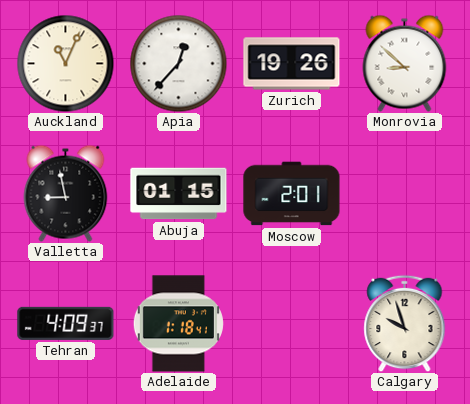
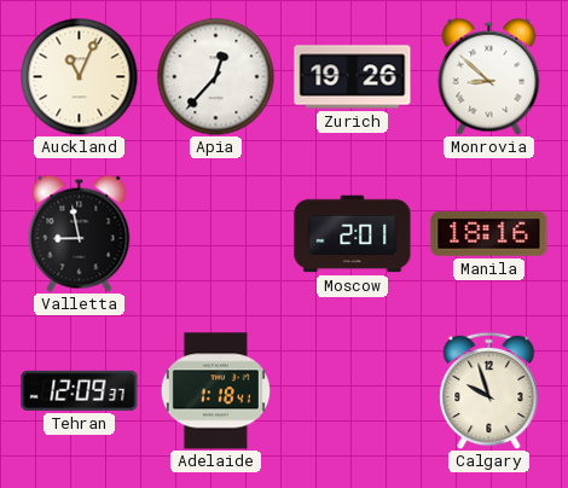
Abuja: 01:15 -> none
Manila: none -> 18:16
Tehran: 4:09 -> 12:09
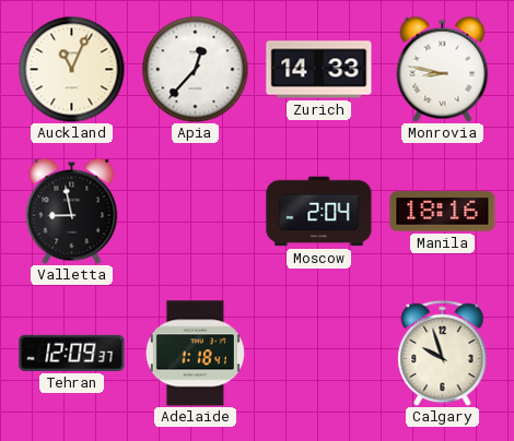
Zurich: 19:26 -> 14:33
Monrovia: 8:52 -> 8:47
Moscow: 2:01 -> 2:04
